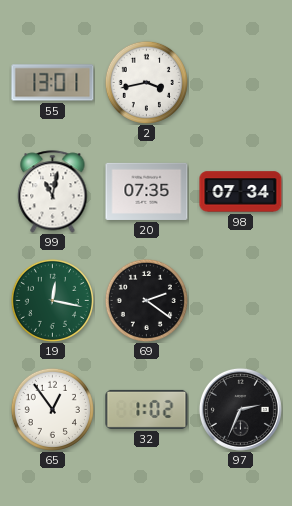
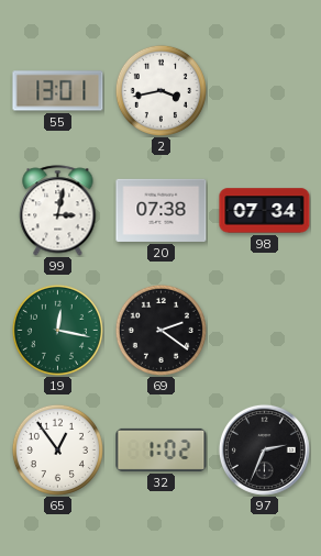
99: 11:02 -> 3:02
20: 07:35 -> 07:38
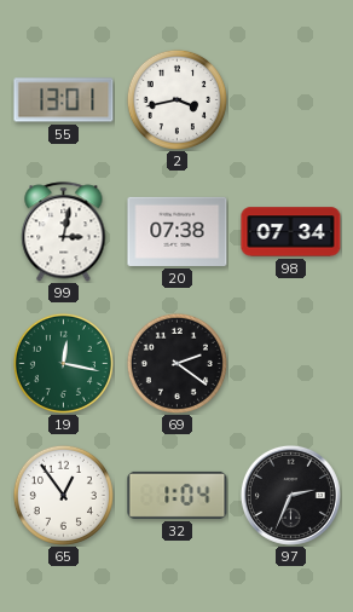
32: 1:02 -> 1:04
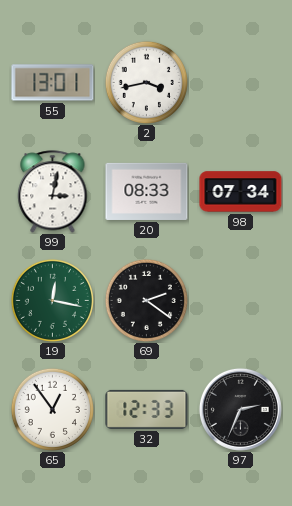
20: 07:38 -> 08:33
32: 1:04 -> 12:33
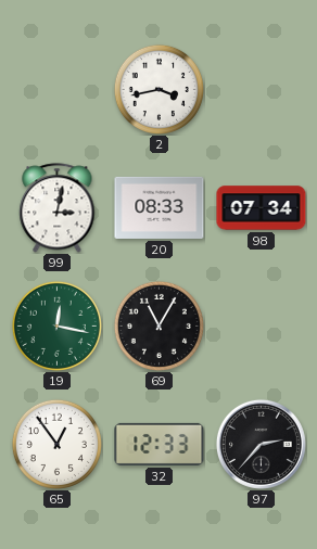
55: 13:01 -> none
69: 2:21 -> 11:05
97: 2:34 -> 2:37
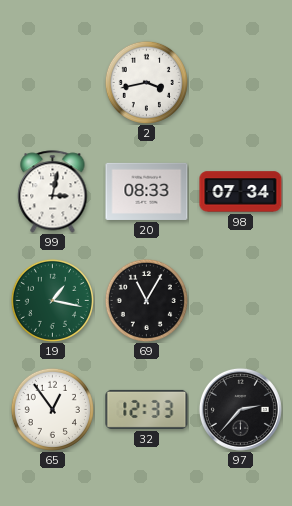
19: 12:17 -> 1:17
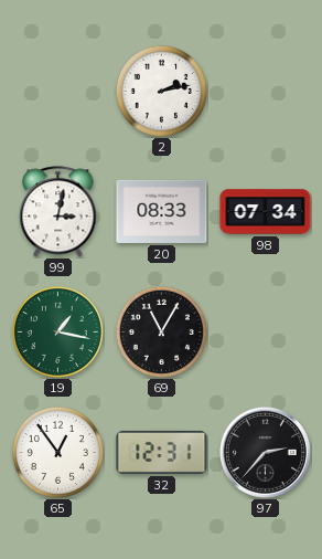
2: 3:43 -> 2:13
32: 12:33 -> 12:31
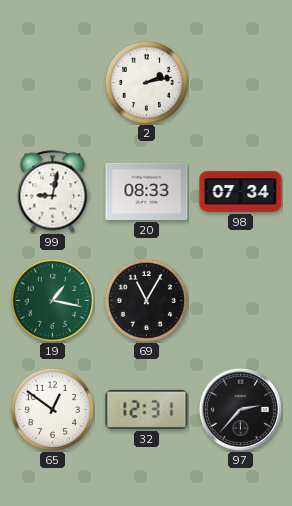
99: 3:02 -> 9:02
65: 12:54 -> 12:51
